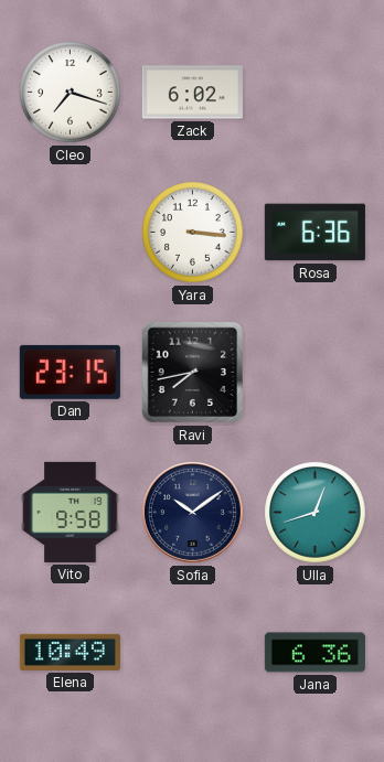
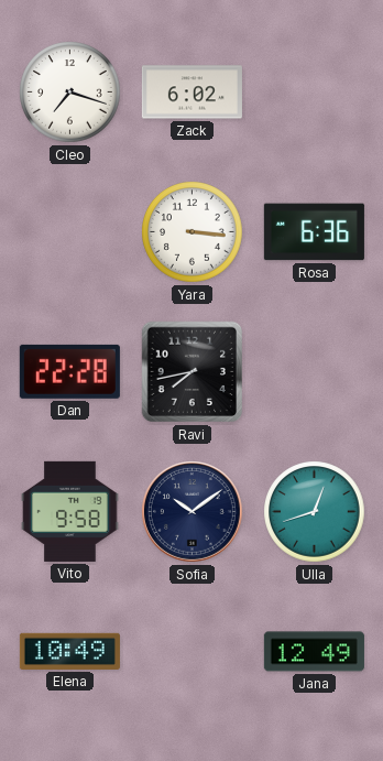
Dan: 23:15 -> 22:28
Jana: 6:36 -> 12:49
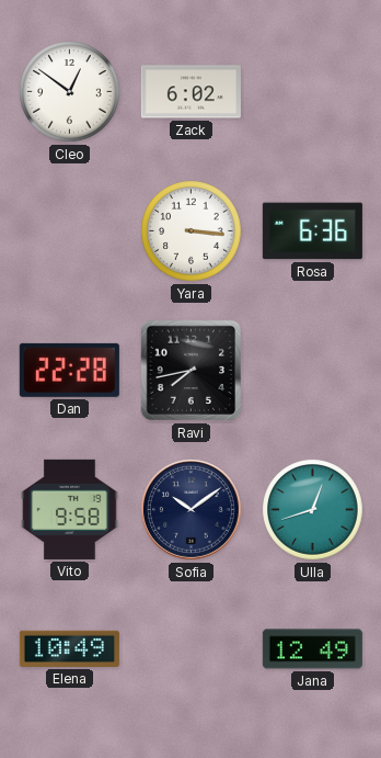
Cleo: 7:18 -> 12:51
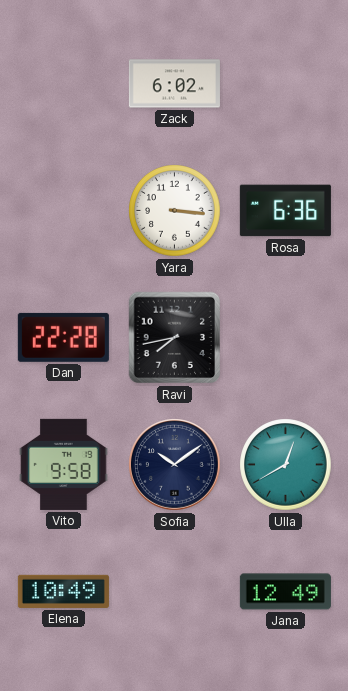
Cleo: 12:51 -> none
Ulla: 12:42 -> 12:40
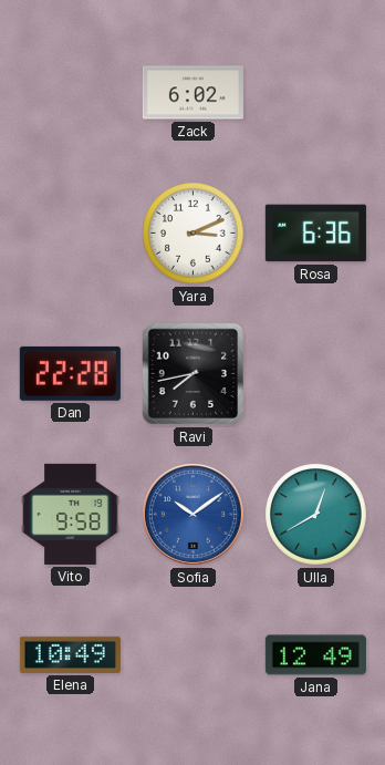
Yara: 3:16 -> 3:11
Sofia dial: navy -> blue
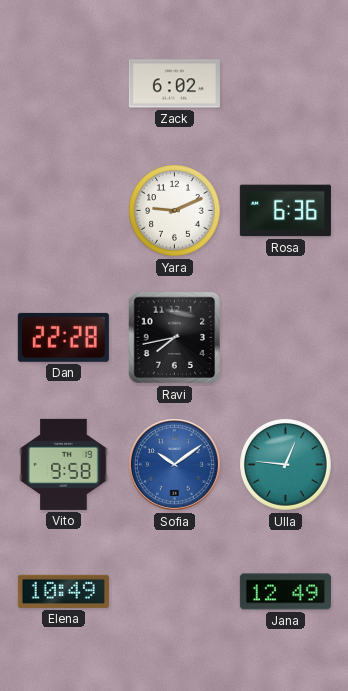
Yara: 3:11 -> 9:11
Ulla: 12:40 -> 12:46
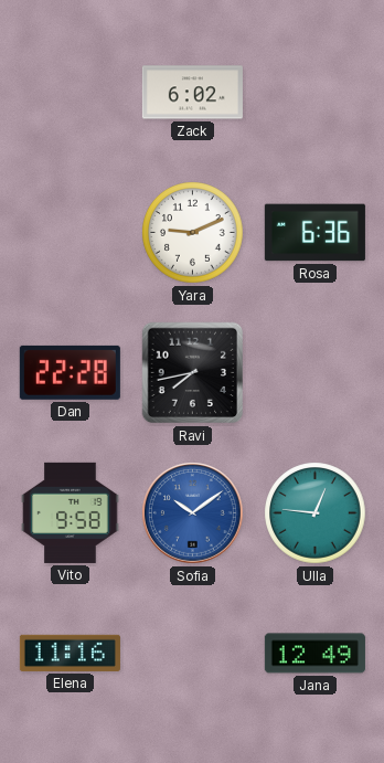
Elena: 10:49 -> 11:16
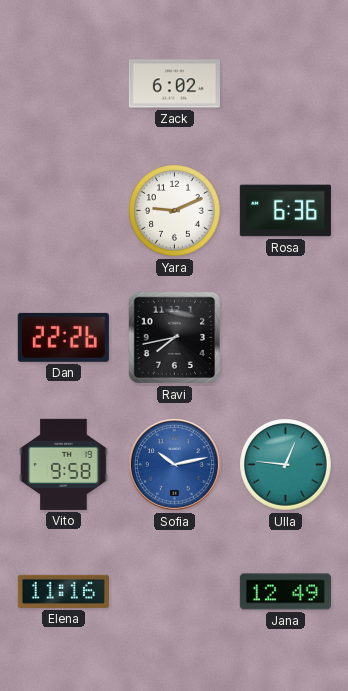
Dan: 22:28 -> 22:26
Sofia: 10:09 -> 10:13
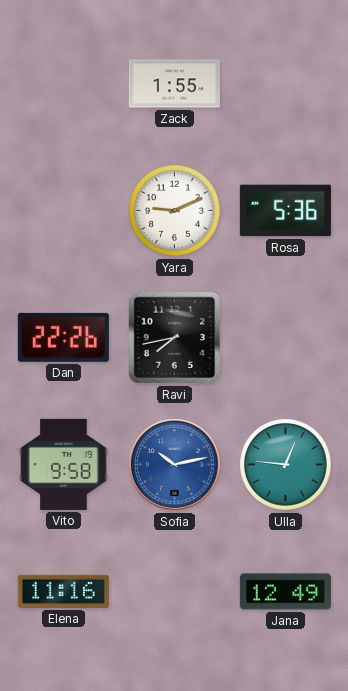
Zack: 6:02 -> 1:55
Rosa: 6:36 -> 5:36
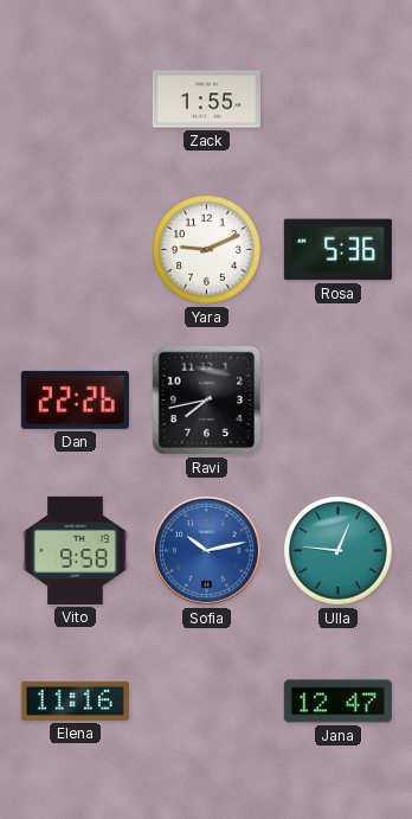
Jana: 12:49 -> 12:47
